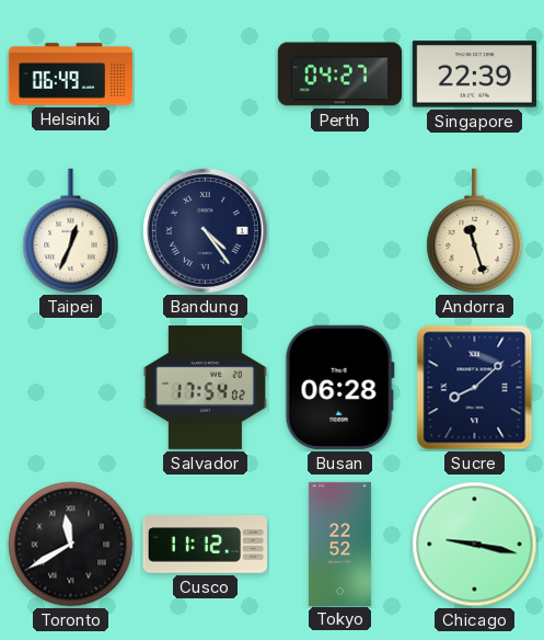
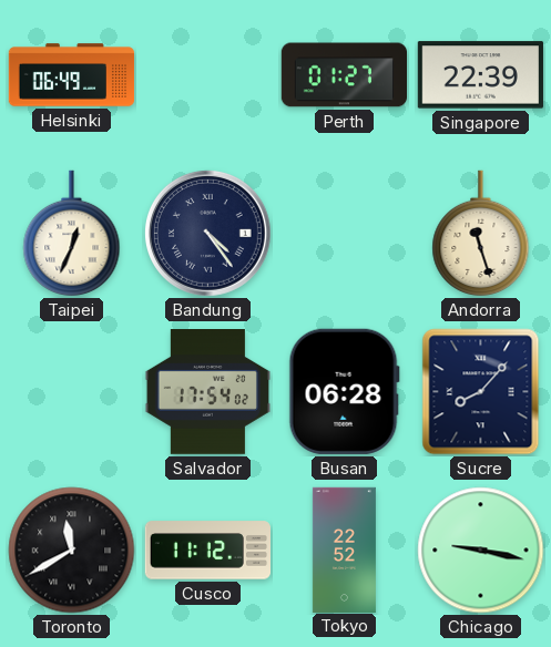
Perth: 04:27 -> 01:27
Sucre: 8:08 -> 8:07
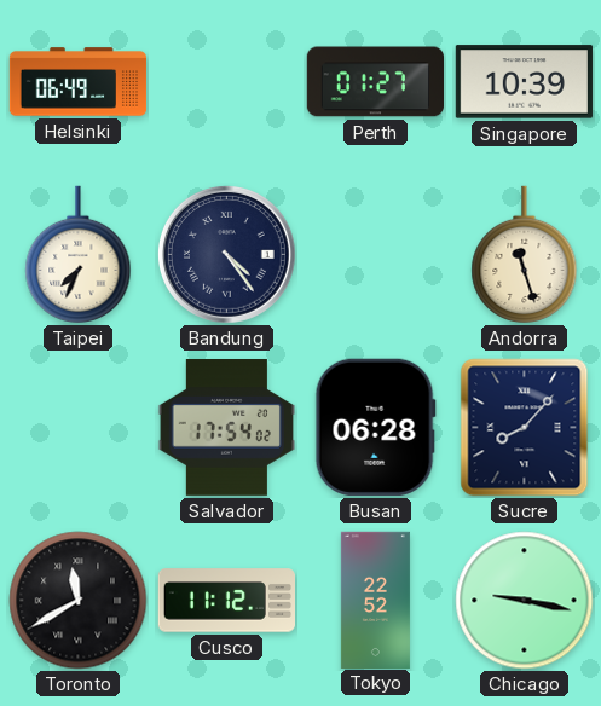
Singapore: 22:39 -> 10:39
Taipei: 12:34 -> 7:34
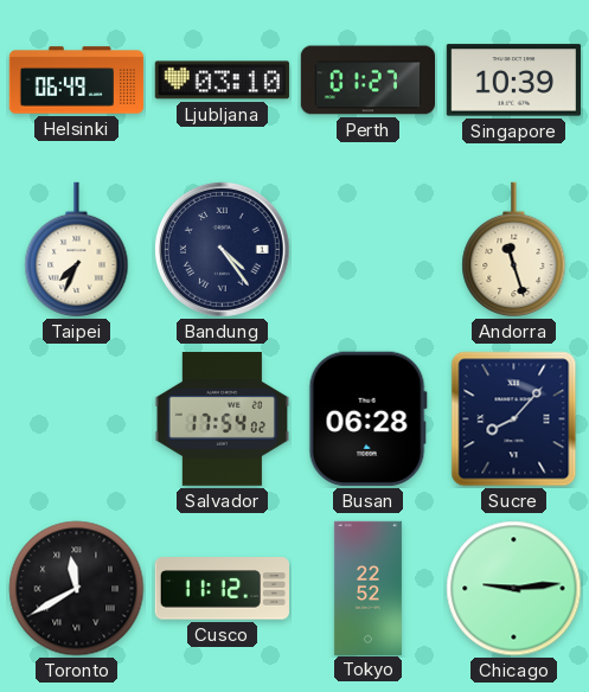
Ljubljana: none -> 03:10
Chicago: 9:17 -> 9:14
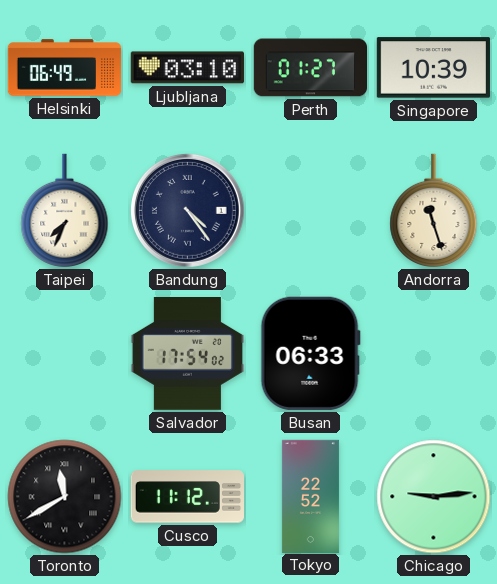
Busan: 06:28 -> 06:33
Sucre: 8:07 -> none
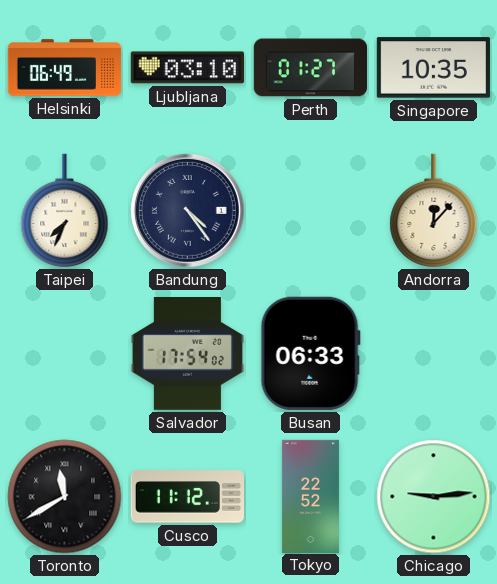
Singapore: 10:39 -> 10:35
Andorra: 11:27 -> 12:07
